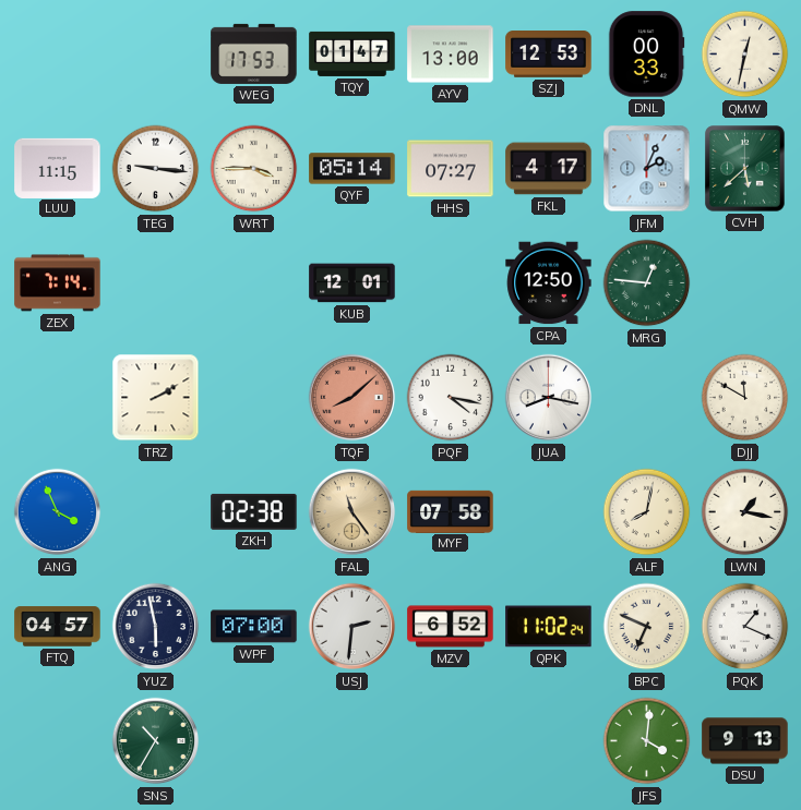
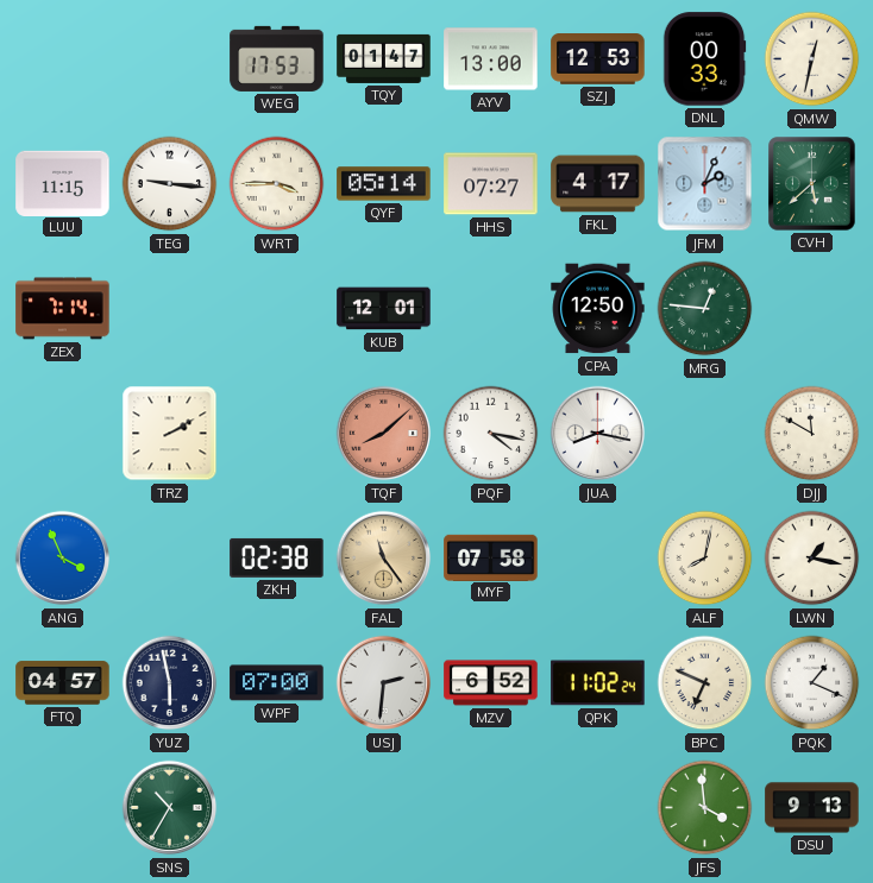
JFS: 4:01 -> 3:59
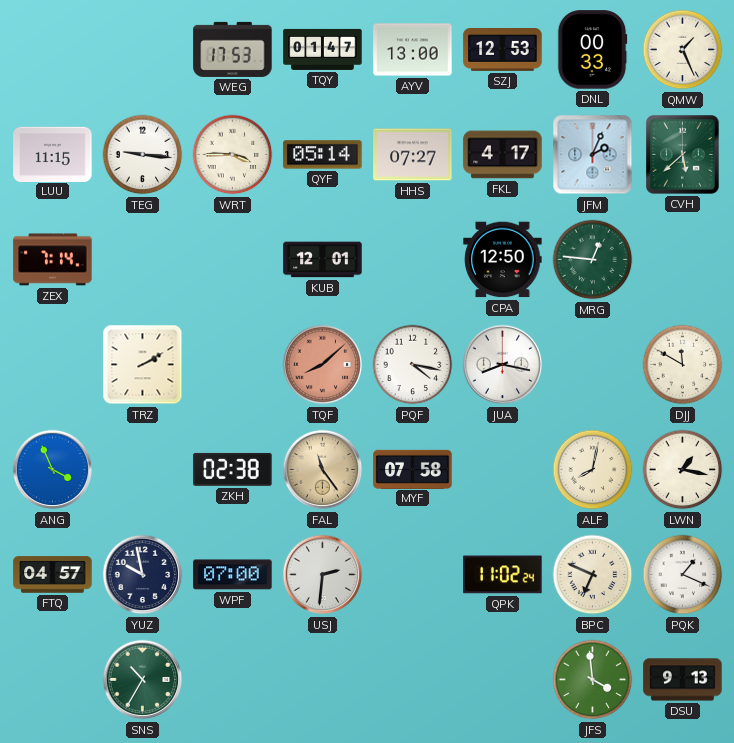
QMW: 12:32 -> 1:26
YUZ: 5:58 -> 9:58
MZV: 6:52 -> none
